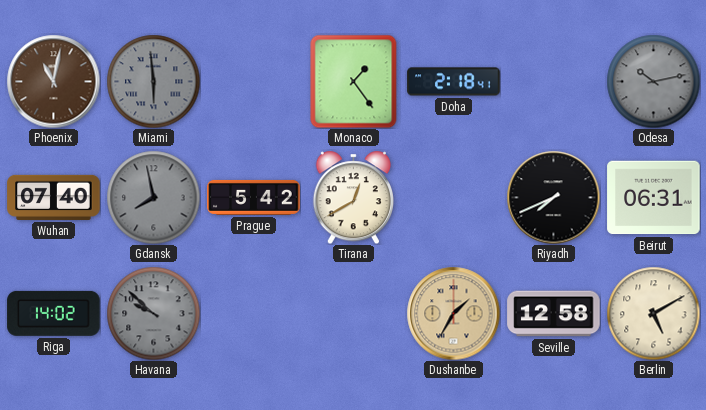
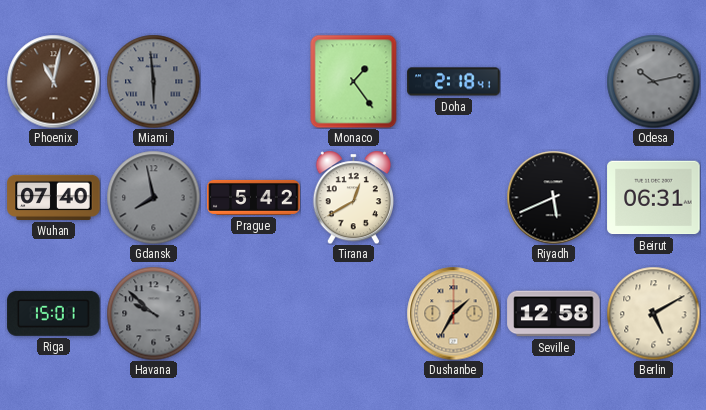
Riyadh: 7:41 -> 5:41
Riga: 14:02 -> 15:01
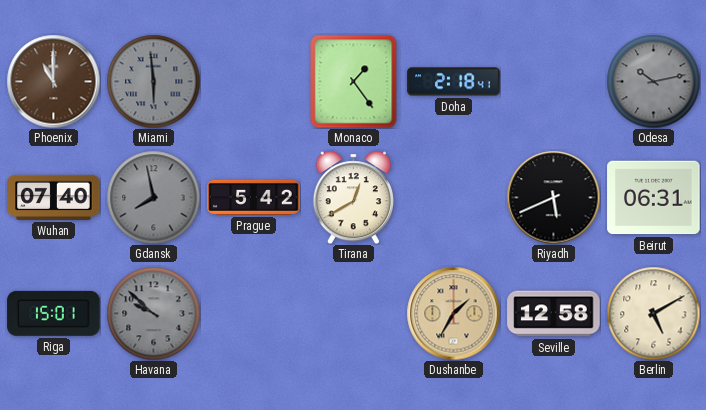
Phoenix: 11:02 -> 11:00
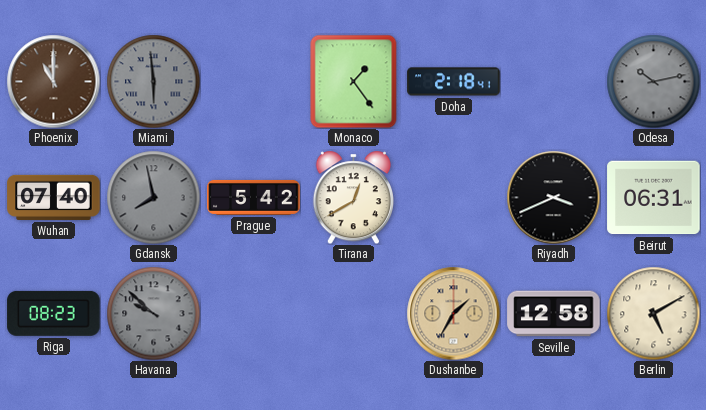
Riyadh: 5:41 -> 3:41
Riga: 15:01 -> 08:23
